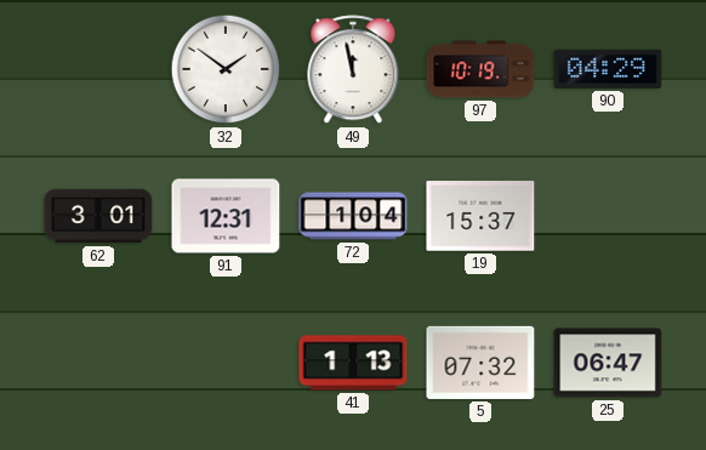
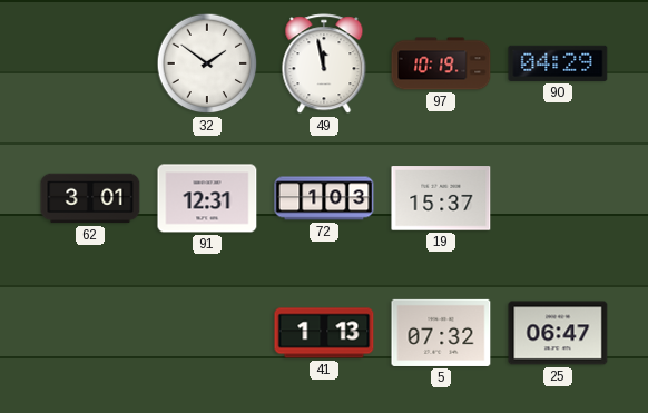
72: 1:04 -> 1:03
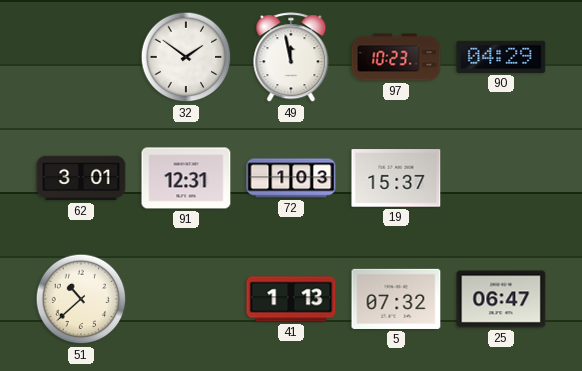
97: 10:19 -> 10:23
51: none -> 10:38
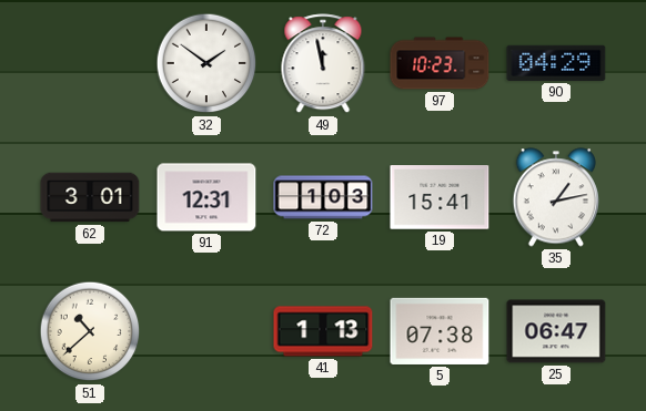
19: 15:37 -> 15:41
35: none -> 1:13
5: 07:32 -> 07:38
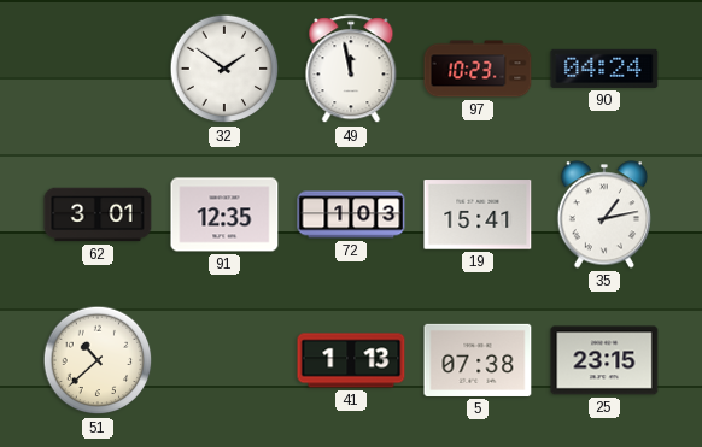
90: 04:29 -> 04:24
91: 12:31 -> 12:35
25: 06:47 -> 23:15
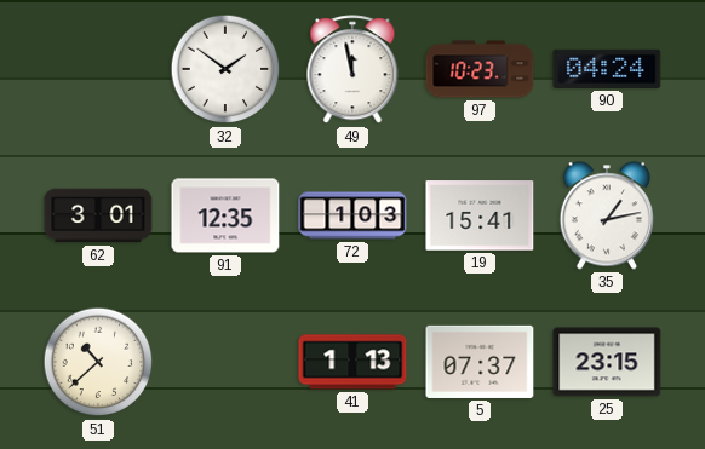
5: 07:38 -> 07:37
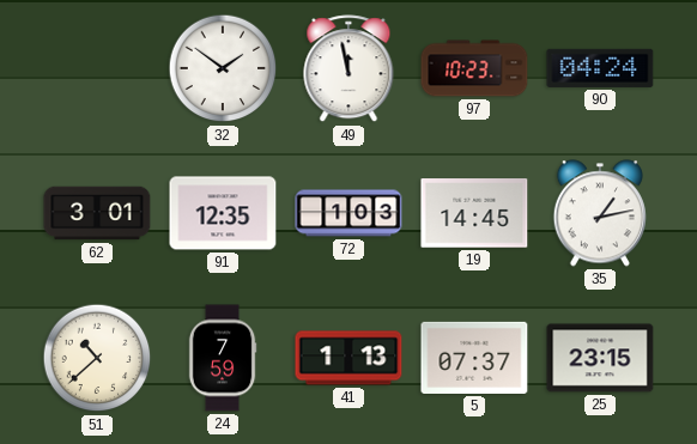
19: 15:41 -> 14:45
24: none -> 7:59
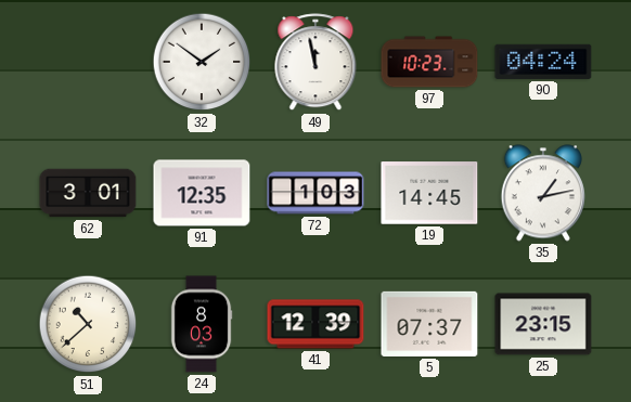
24: 7:59 -> 8:03
41: 1:13 -> 12:39
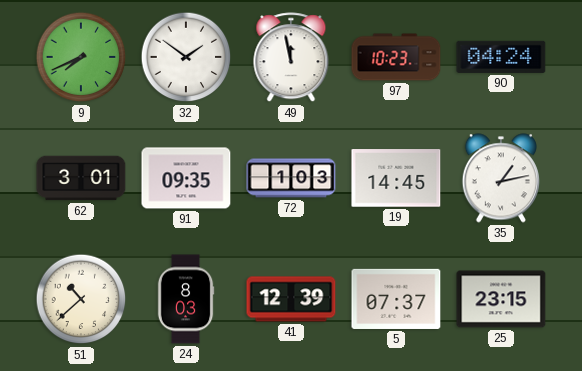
9: none -> 7:41
91: 12:35 -> 09:35
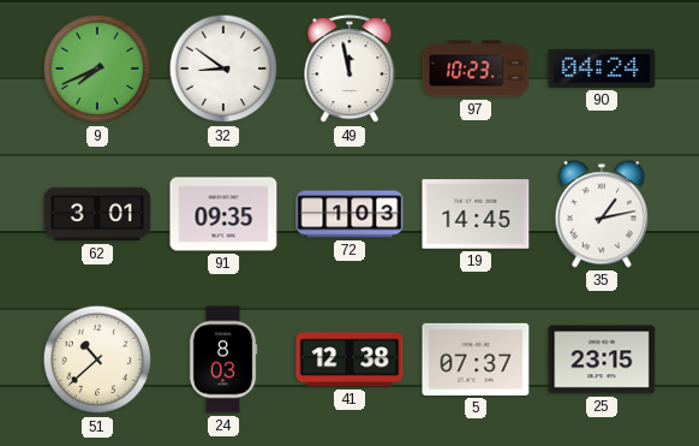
32: 1:51 -> 8:51
41: 12:39 -> 12:38
